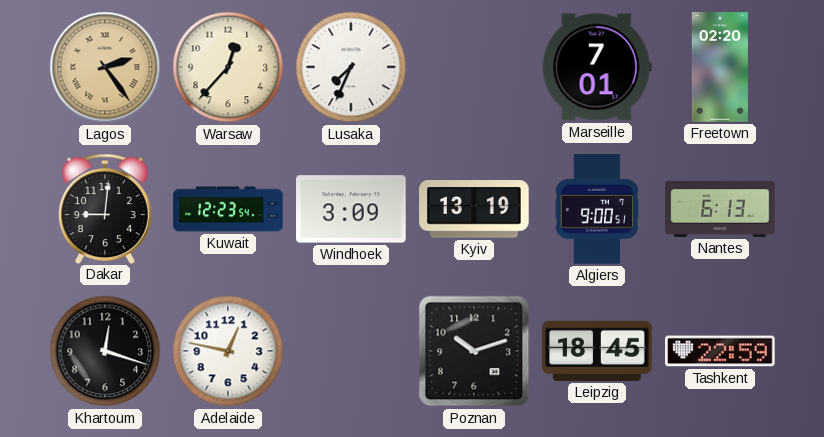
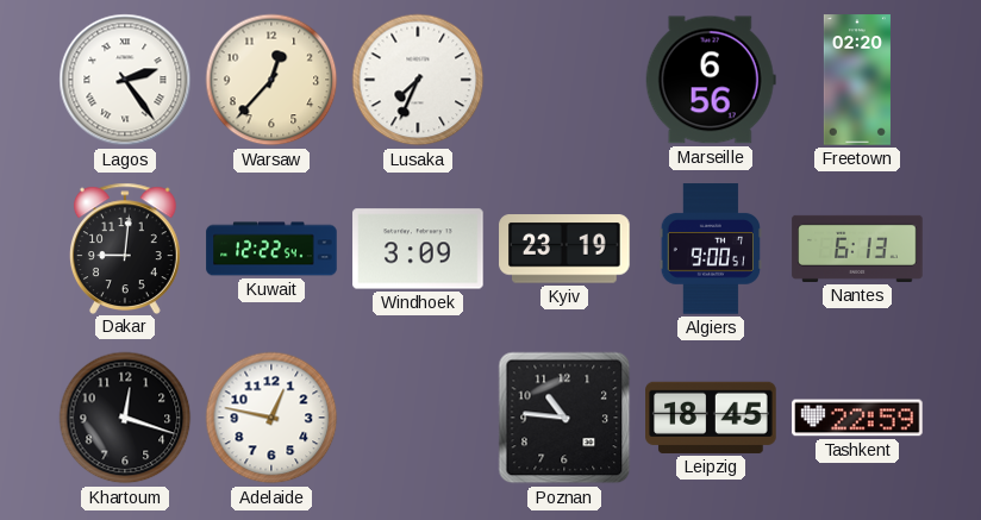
Lagos dial: champagne -> white
Marseille: 7:01 -> 6:56
Kuwait: 12:23 -> 12:22
Kyiv: 13:19 -> 23:19
Poznan: 10:12 -> 10:46
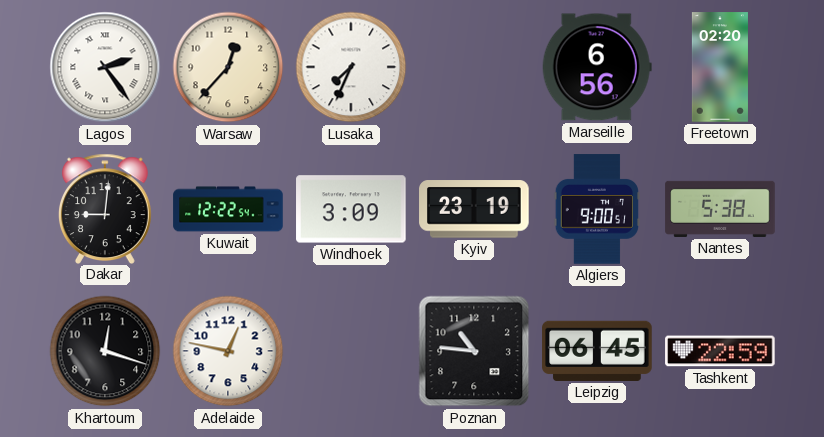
Nantes: 6:13 -> 5:38
Leipzig: 18:45 -> 06:45
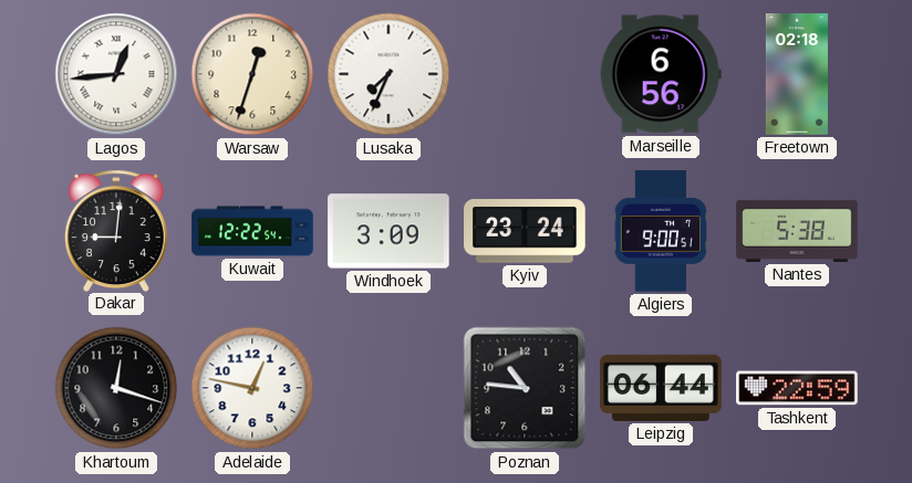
Lagos: 2:24 -> 12:44
Warsaw: 12:37 -> 12:33
Freetown: 02:20 -> 02:18
Kyiv: 23:19 -> 23:24
Leipzig: 06:45 -> 06:44
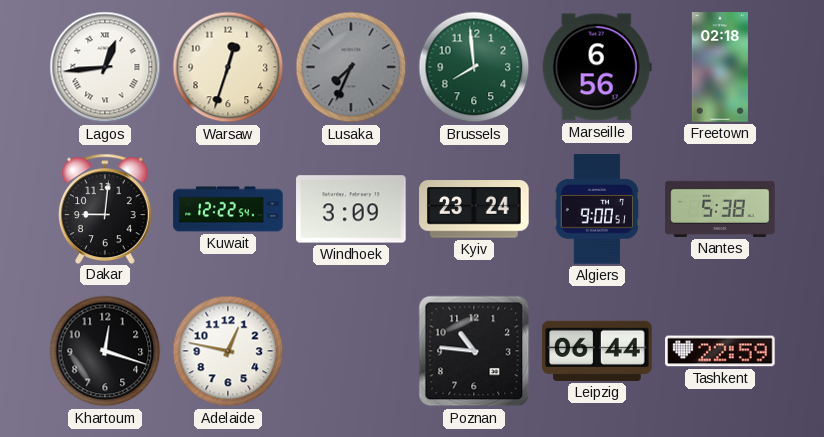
Lusaka dial: white -> grey
Brussels: none -> 7:59
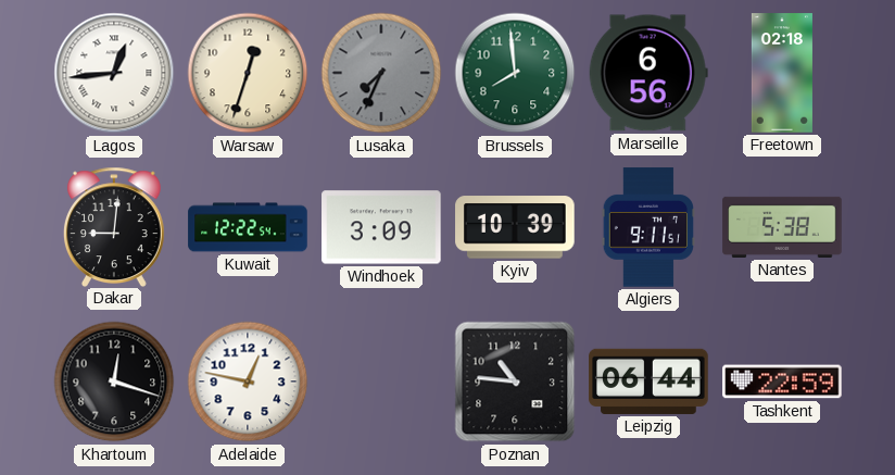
Kyiv: 23:24 -> 10:39
Algiers: 9:00 -> 9:11
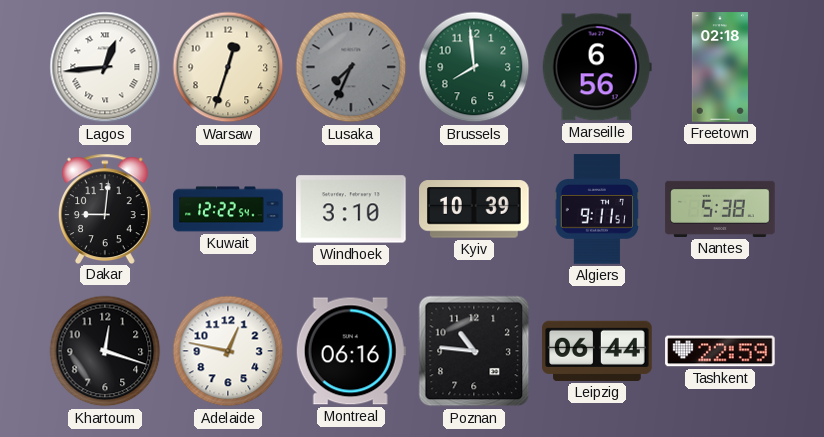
Windhoek: 3:09 -> 3:10
Montreal: none -> 06:16
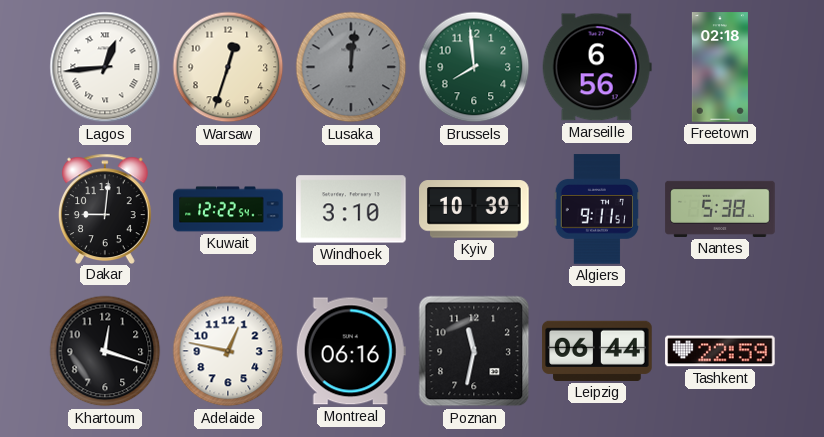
Lusaka: 7:34 -> 12:01
Poznan: 10:46 -> 11:32
